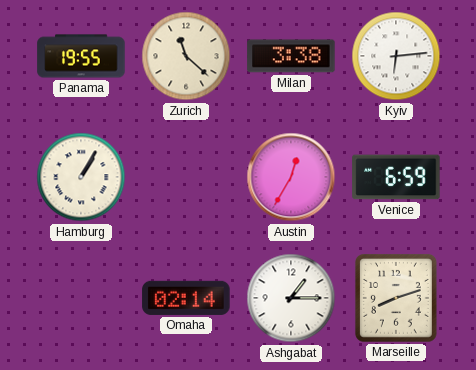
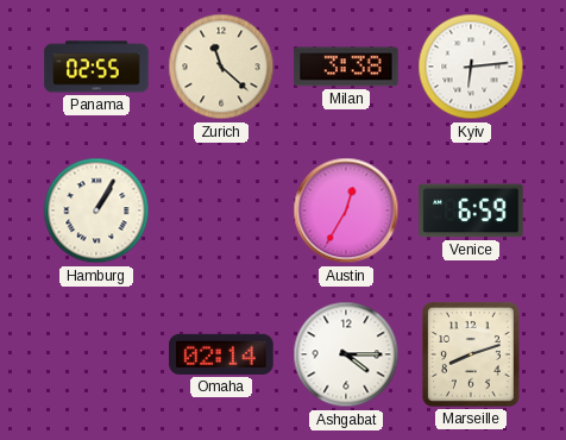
Panama: 19:55 -> 02:55
Ashgabat: 1:15 -> 4:15
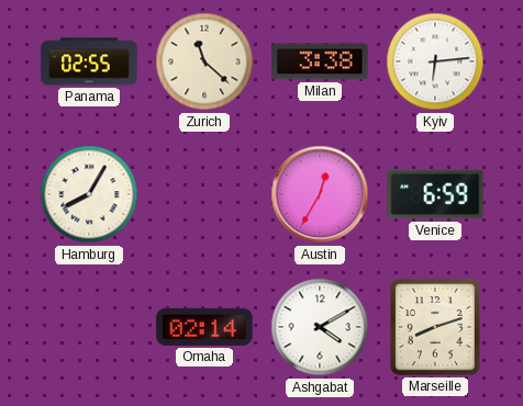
Hamburg: 1:05 -> 8:05
Ashgabat: 4:15 -> 4:10
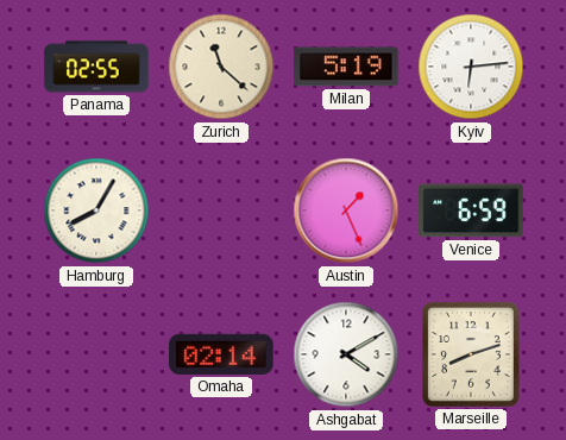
Milan: 3:38 -> 5:19
Austin: 12:35 -> 1:26
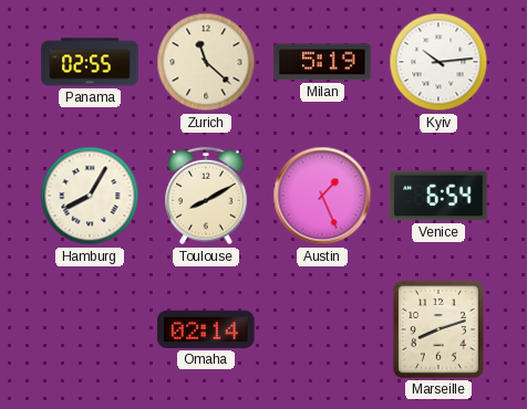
Kyiv: 6:14 -> 10:14
Toulouse: none -> 8:10
Venice: 6:59 -> 6:54
Ashgabat: 4:10 -> none
